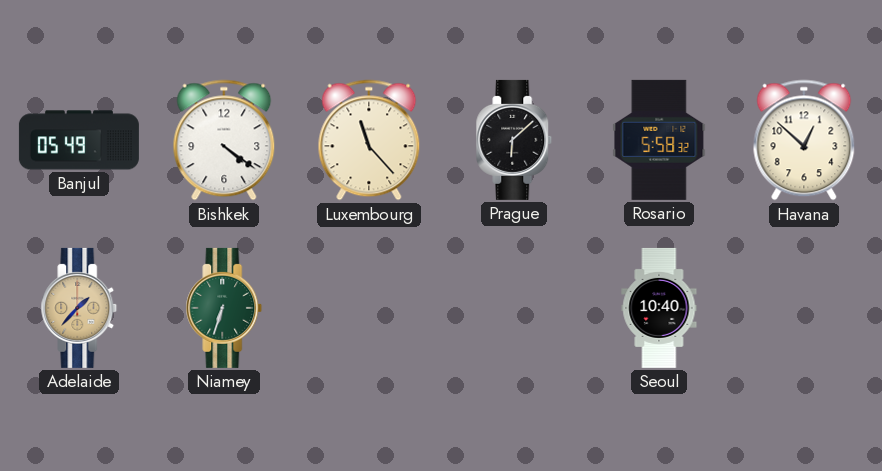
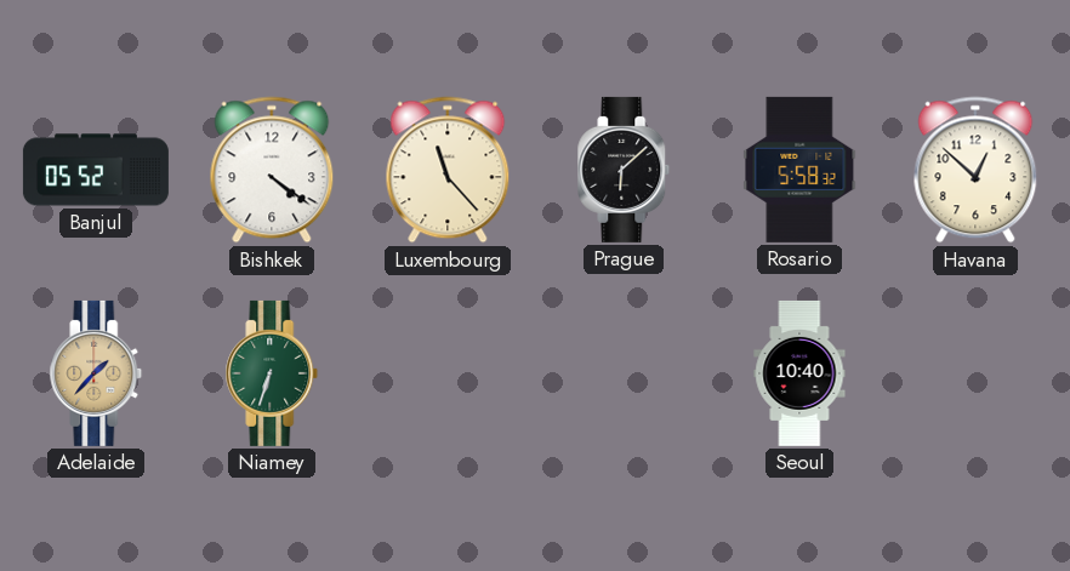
Banjul: 05:49 -> 05:52
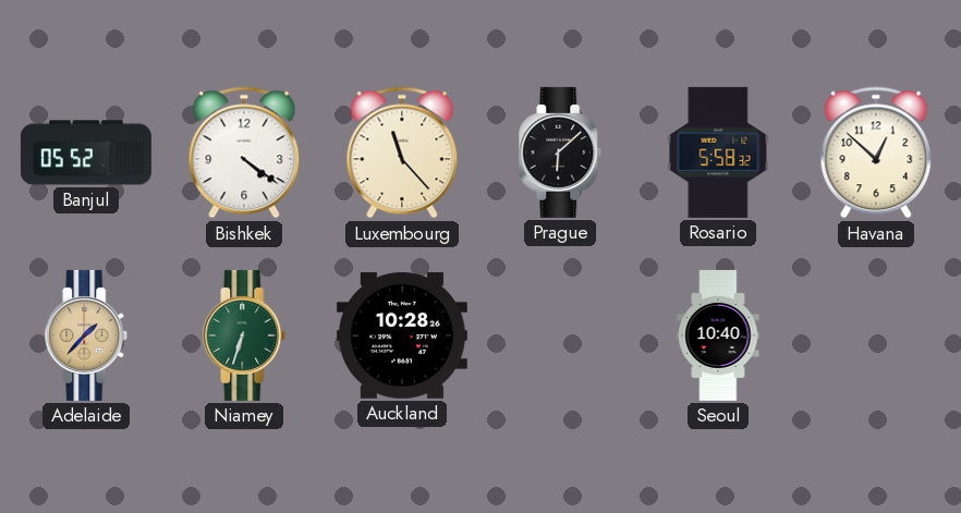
Auckland: none -> 10:28
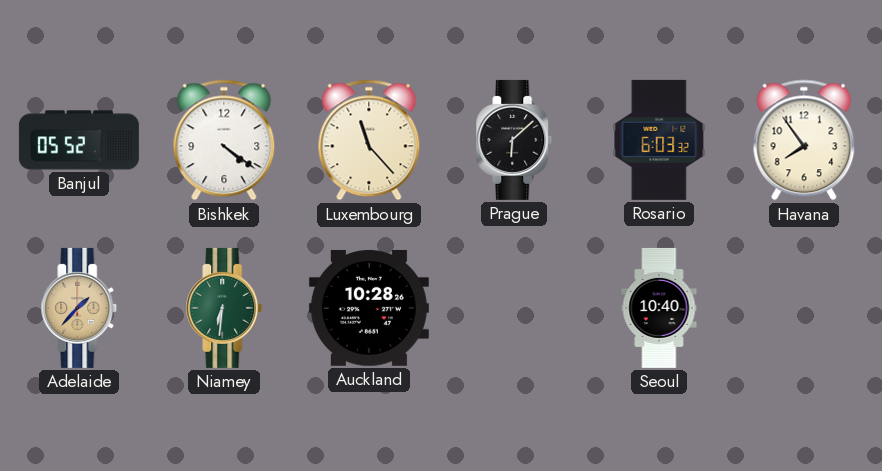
Rosario: 5:58 -> 6:03
Havana: 12:52 -> 7:54
Niamey: 6:33 -> 6:31
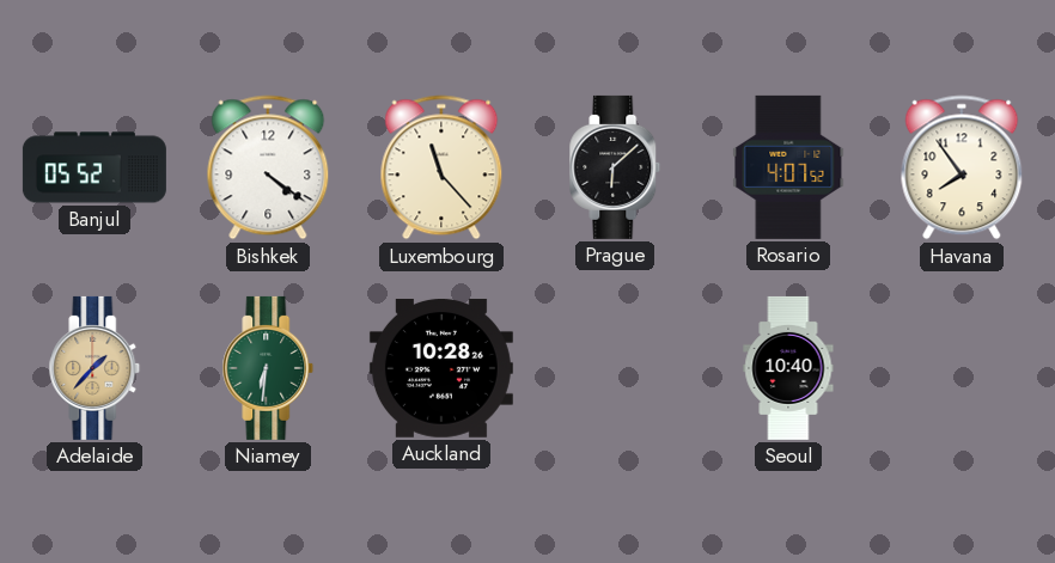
Rosario: 6:03 -> 4:07
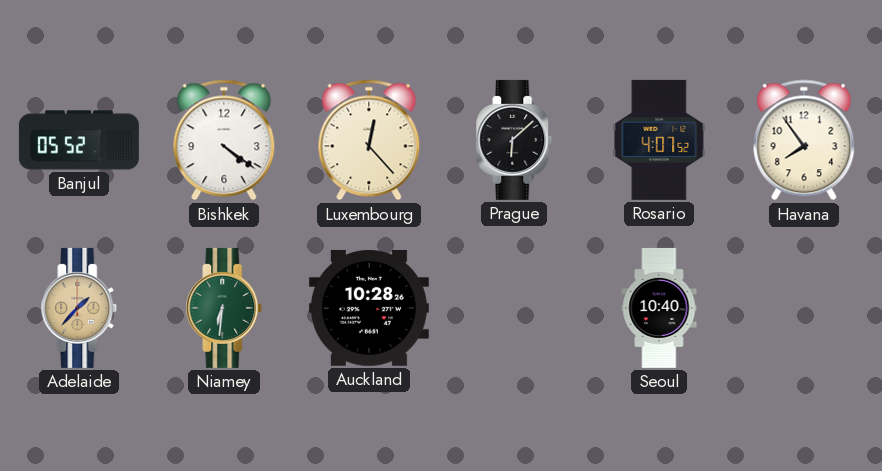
Luxembourg: 11:23 -> 12:23
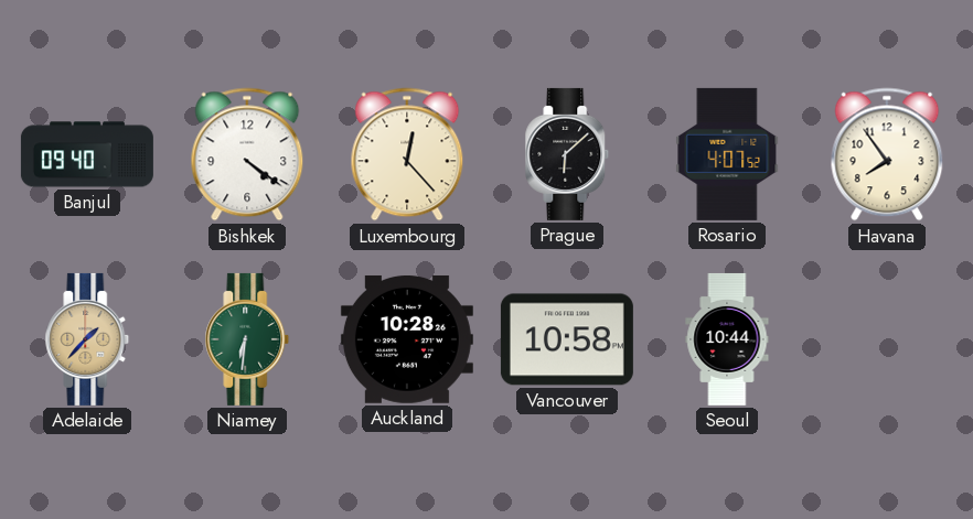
Banjul: 05:52 -> 09:40
Vancouver: none -> 10:58
Seoul: 10:40 -> 10:44
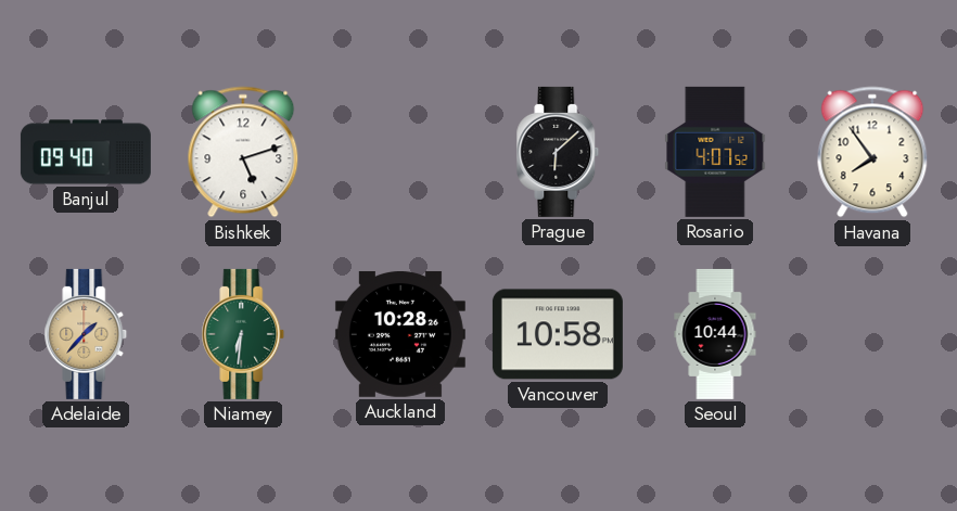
Bishkek: 4:21 -> 5:12
Luxembourg: 12:23 -> none
